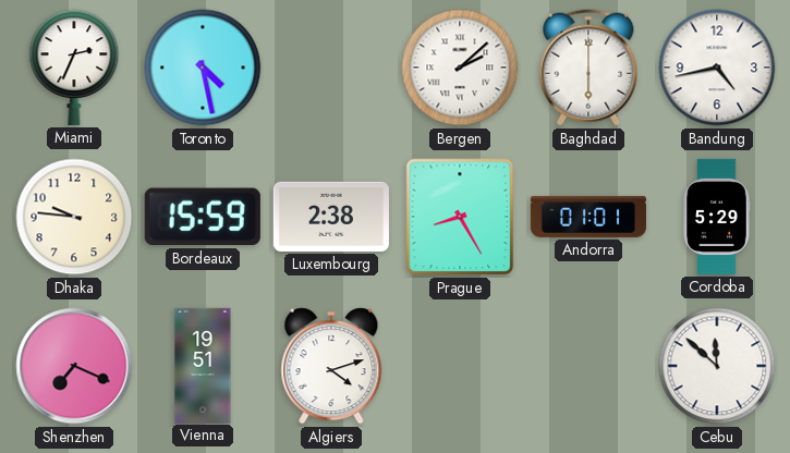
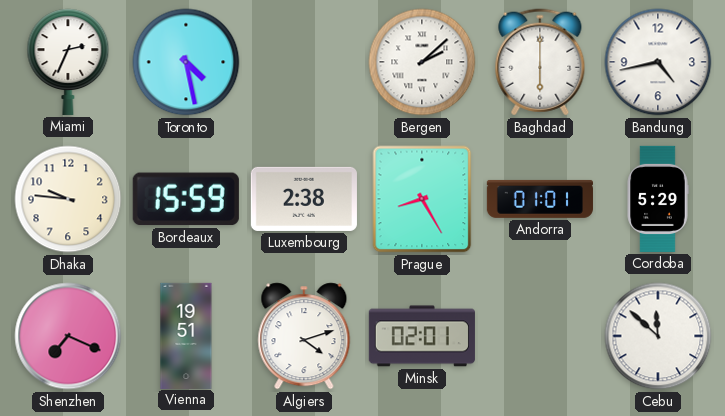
Minsk: none -> 02:01
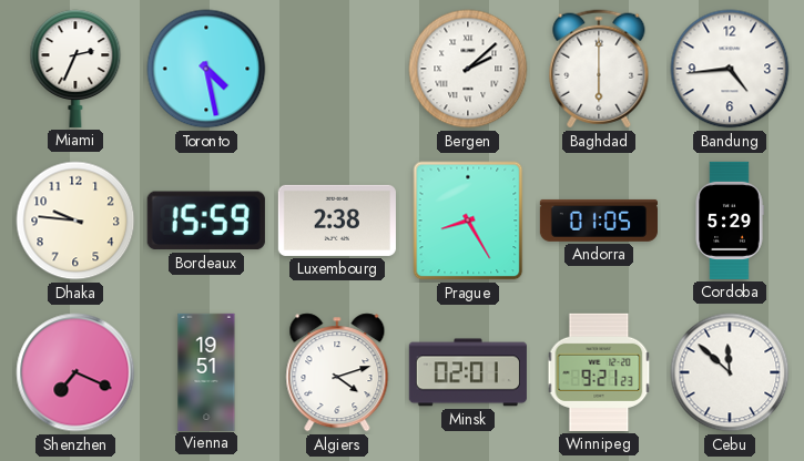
Bandung: 4:43 -> 4:44
Andorra: 01:01 -> 01:05
Winnipeg: none -> 9:21
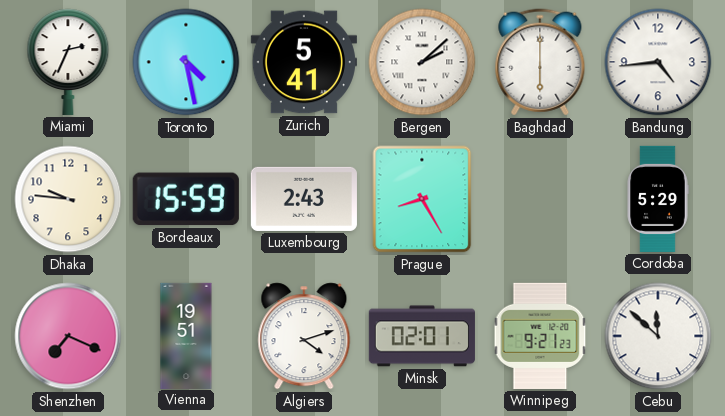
Zurich: none -> 5:41
Luxembourg: 2:38 -> 2:43
Andorra: 01:05 -> none
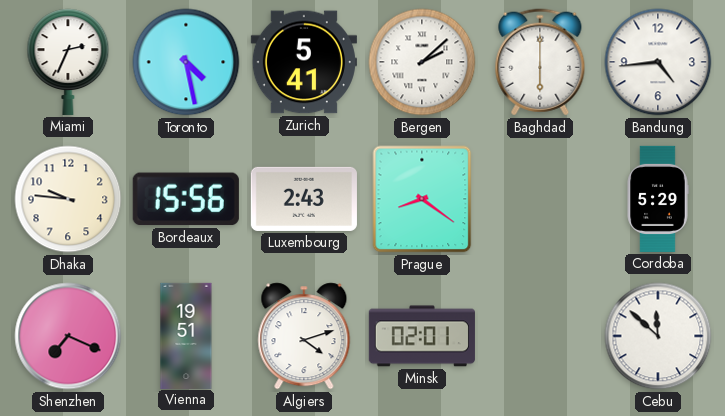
Bordeaux: 15:59 -> 15:56
Prague: 8:25 -> 8:21
Winnipeg: 9:21 -> none
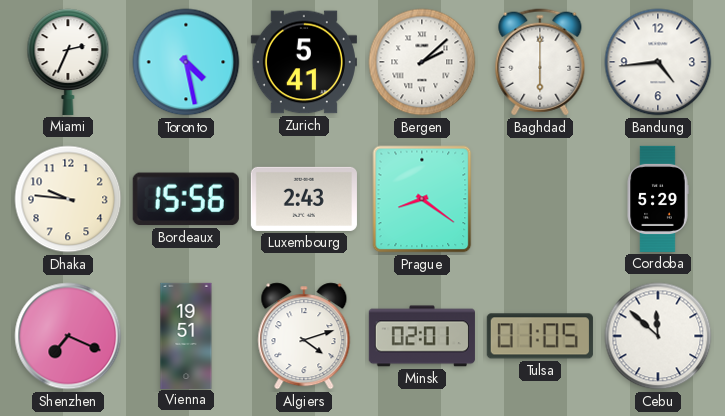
Tulsa: none -> 01:05
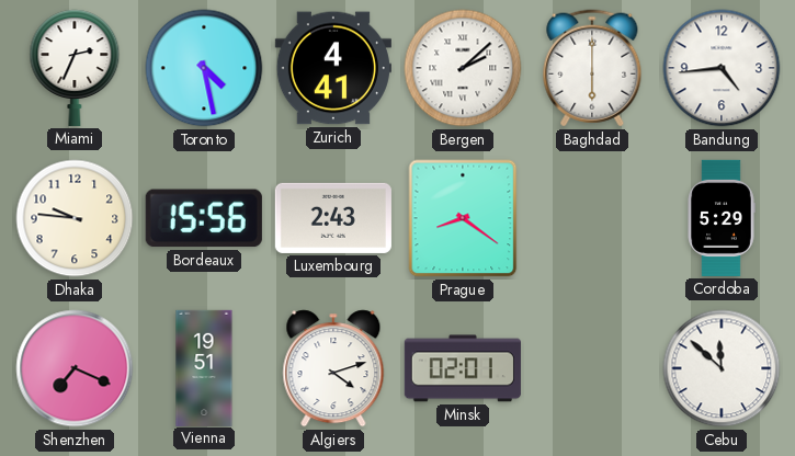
Zurich: 5:41 -> 4:41
Tulsa: 01:05 -> none
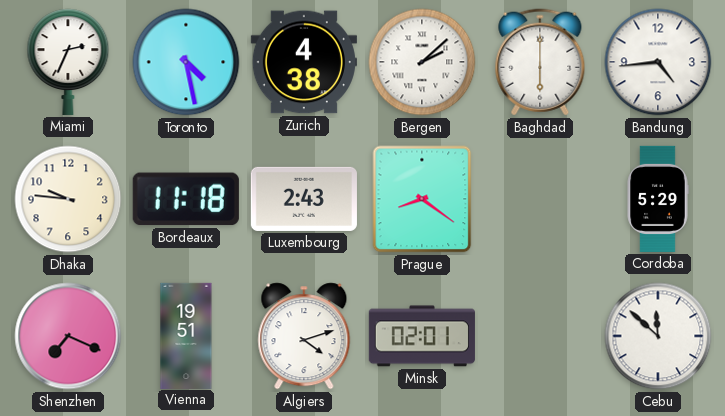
Zurich: 4:41 -> 4:38
Bordeaux: 15:56 -> 11:18
